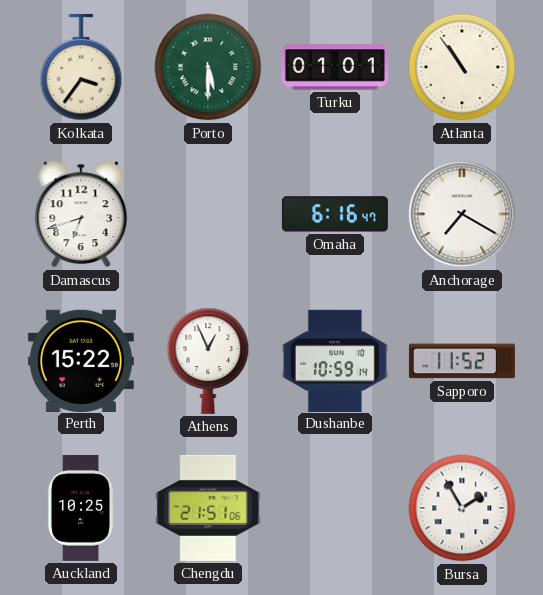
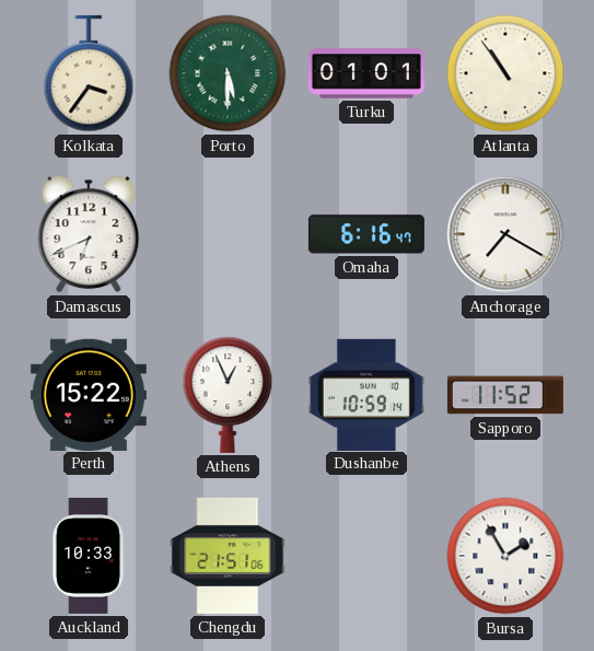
Damascus: 6:42 -> 6:41
Auckland: 10:25 -> 10:33
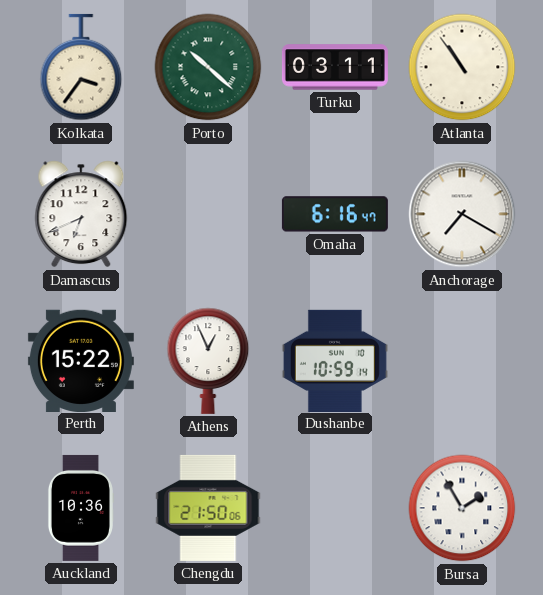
Porto: 5:30 -> 10:22
Turku: 01:01 -> 03:11
Sapporo: 11:52 -> none
Auckland: 10:33 -> 10:36
Chengdu: 21:51 -> 21:50
